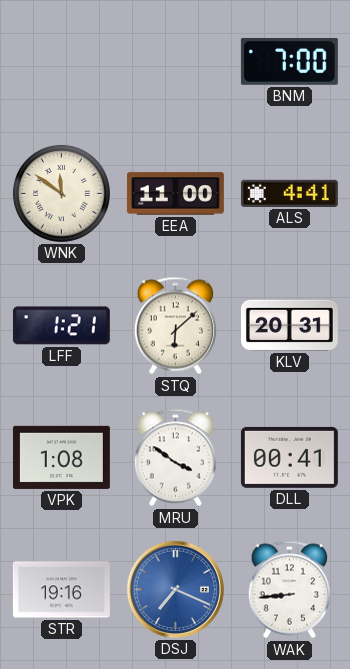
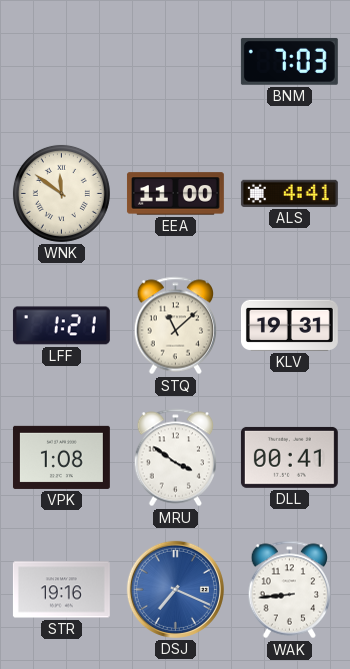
BNM: 7:00 -> 7:03
STQ: 6:08 -> 11:08
KLV: 20:31 -> 19:31
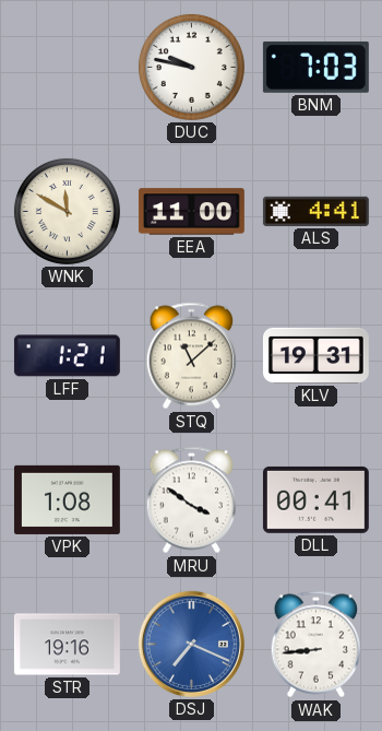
DUC: none -> 9:47
WNK: 11:51 -> 11:50
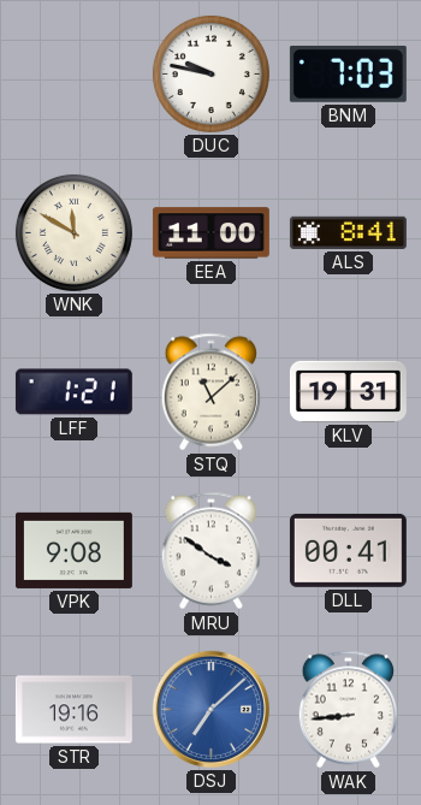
ALS: 4:41 -> 8:41
VPK: 1:08 -> 9:08
DSJ: 7:19 -> 7:08
